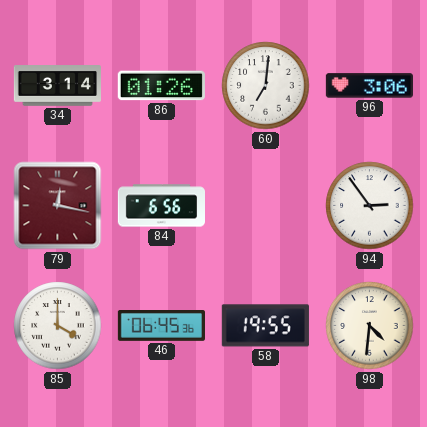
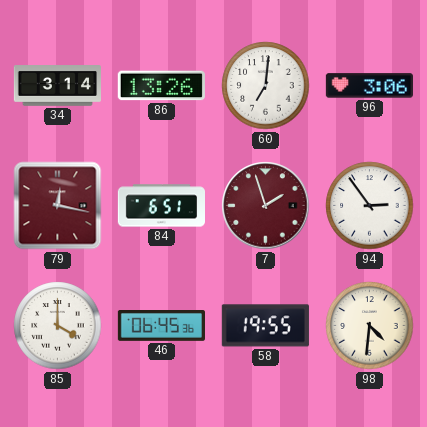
86: 01:26 -> 13:26
84: 6:56 -> 6:51
7: none -> 1:57
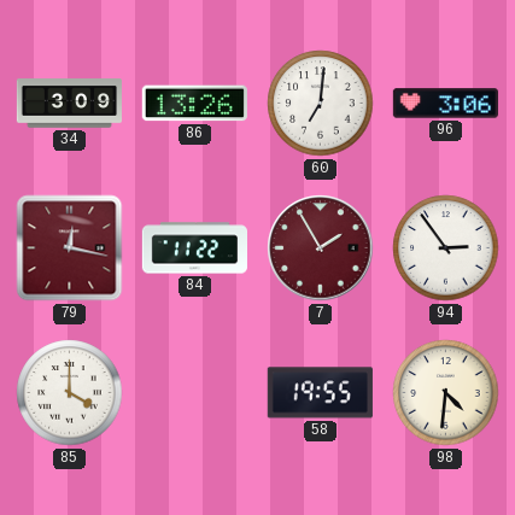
34: 3:14 -> 3:09
84: 6:51 -> 11:22
7: 1:57 -> 1:55
46: 06:45 -> none
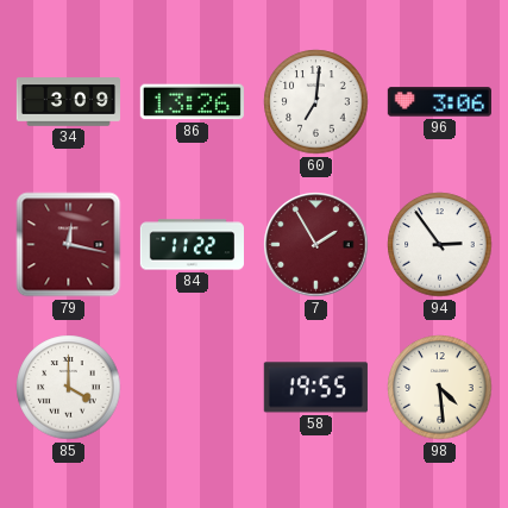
98: 4:31 -> 4:29
